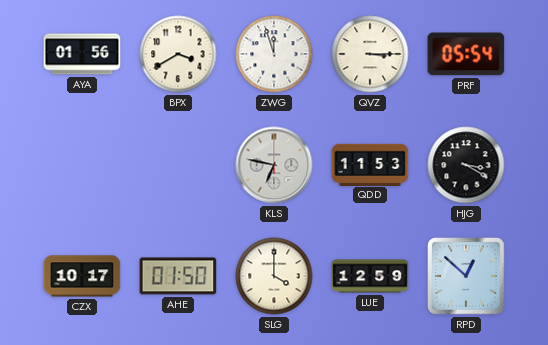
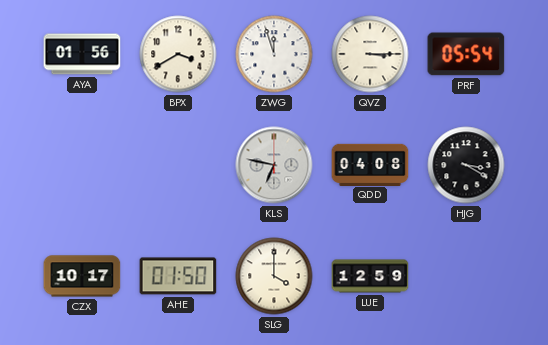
QDD: 11:53 -> 04:08
RPD: 12:52 -> none
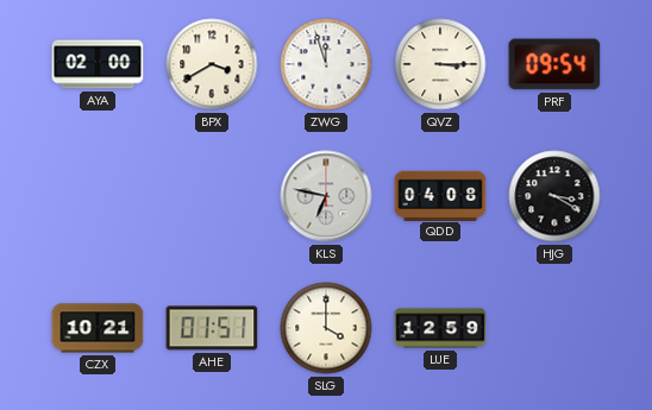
AYA: 01:56 -> 02:00
PRF: 05:54 -> 09:54
CZX: 10:17 -> 10:21
AHE: 01:50 -> 01:51
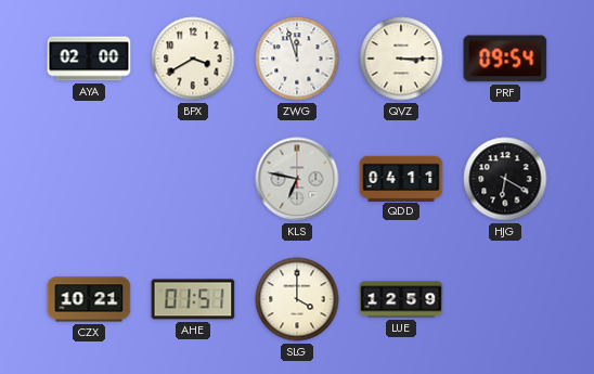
QDD: 04:08 -> 04:11
HJG: 3:20 -> 6:20
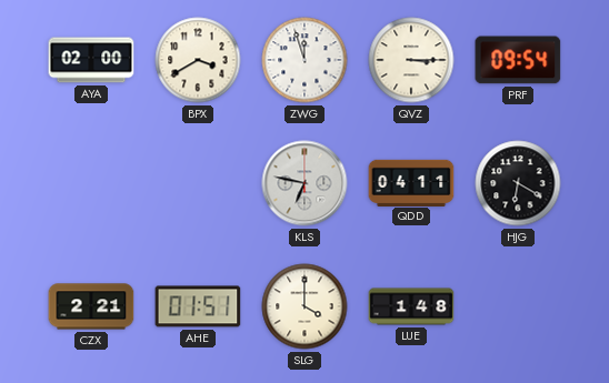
CZX: 10:21 -> 2:21
LUE: 12:59 -> 1:48
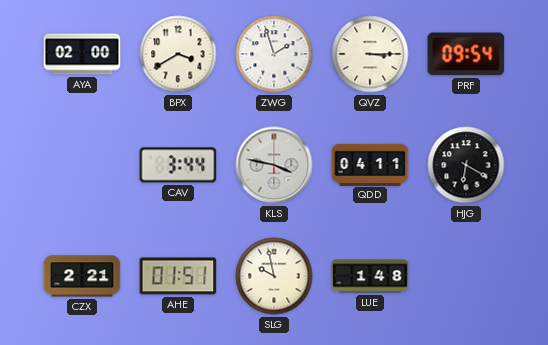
ZWG: 11:57 -> 1:57
CAV: none -> 3:44
KLS: 6:47 -> 3:47
SLG: 4:00 -> 9:58
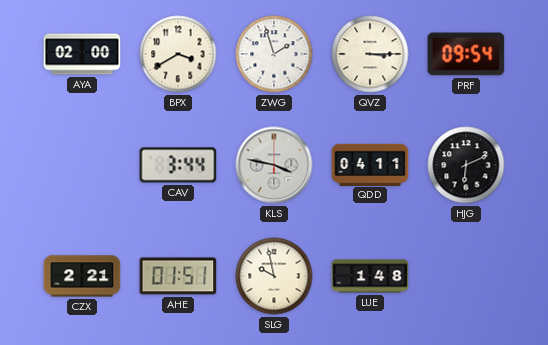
HJG: 6:20 -> 6:11
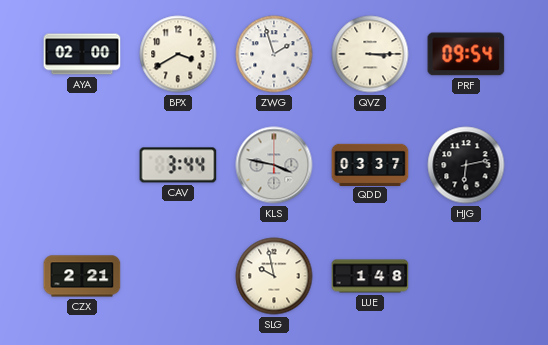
QDD: 04:11 -> 03:37
HJG: 6:11 -> 6:13
AHE: 01:51 -> none
